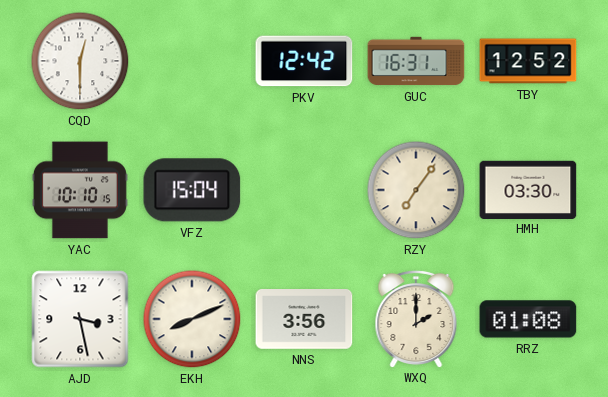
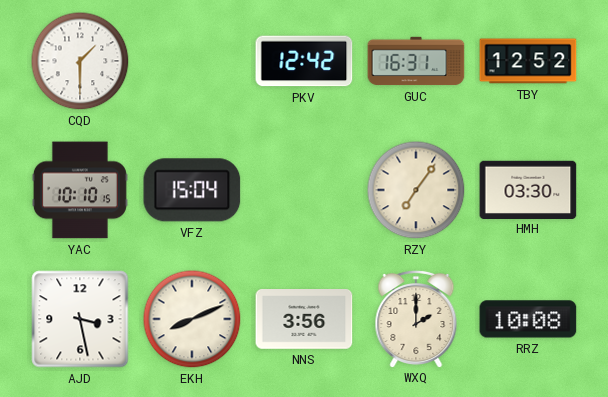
CQD: 12:30 -> 1:30
RRZ: 01:08 -> 10:08
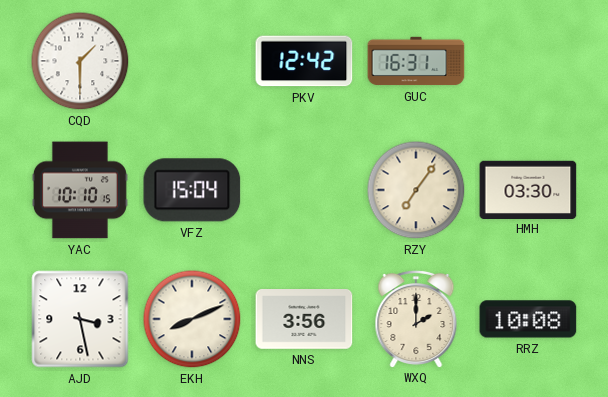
TBY: 12:52 -> none
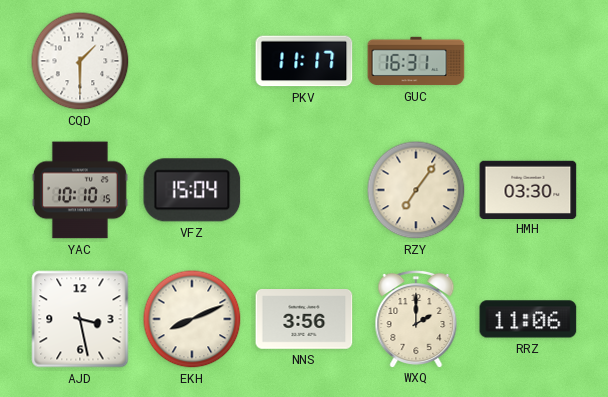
PKV: 12:42 -> 11:17
RRZ: 10:08 -> 11:06
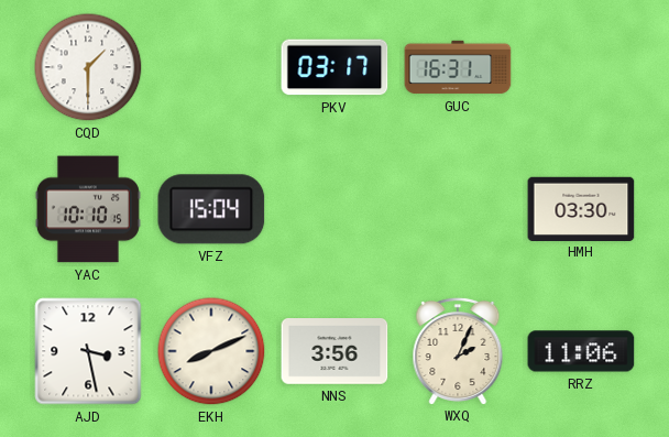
PKV: 11:17 -> 03:17
RZY: 7:06 -> none
WXQ: 2:00 -> 2:04
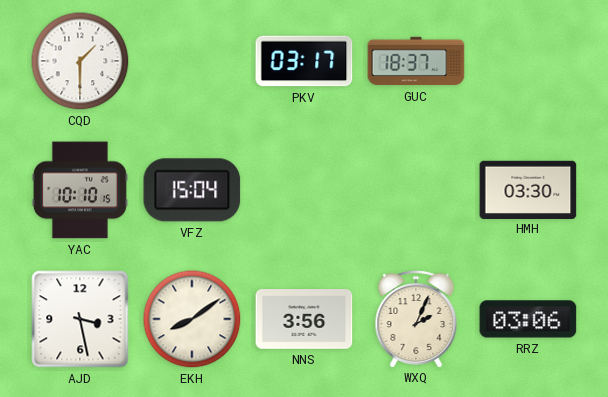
GUC: 16:31 -> 18:37
EKH: 8:11 -> 8:09
RRZ: 11:06 -> 03:06
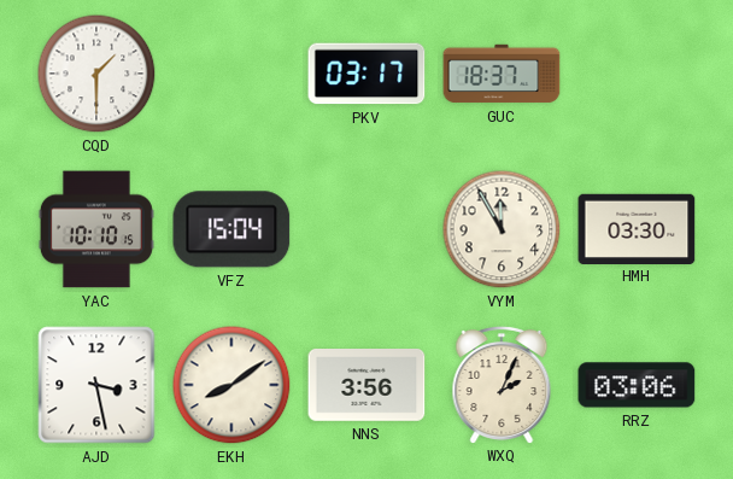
VYM: none -> 11:55
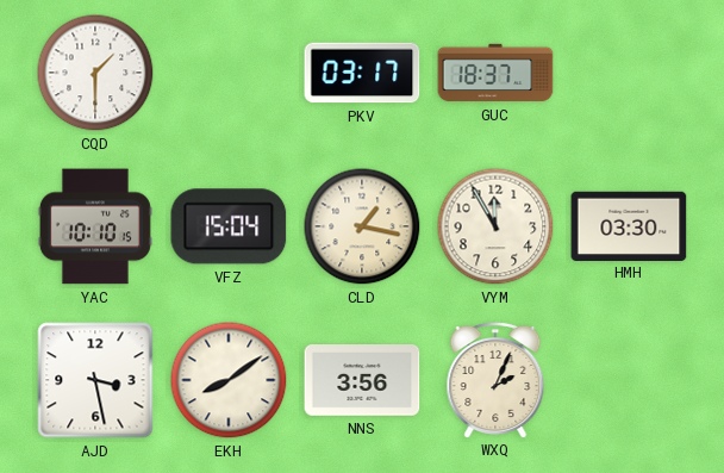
CLD: none -> 1:17
RRZ: 03:06 -> none
